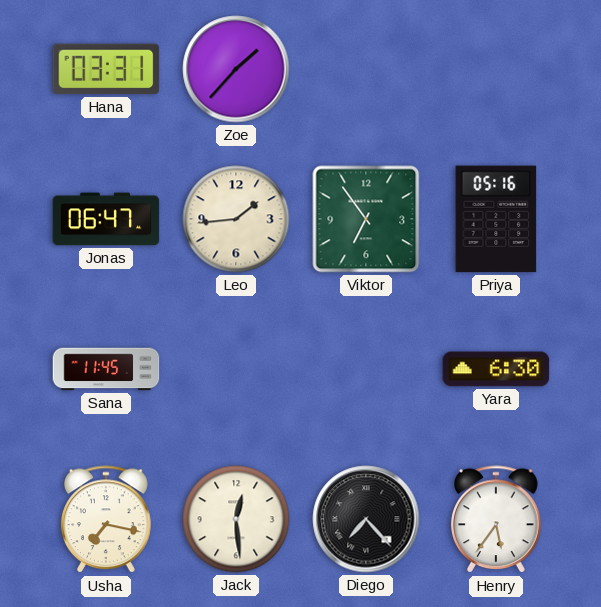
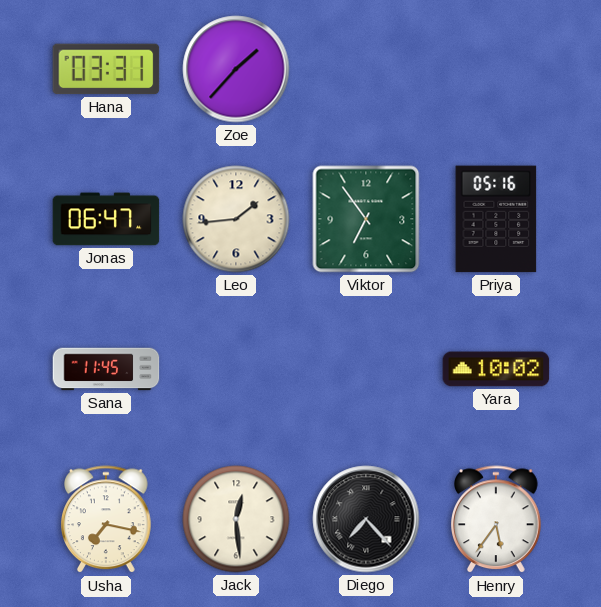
Yara: 6:30 -> 10:02
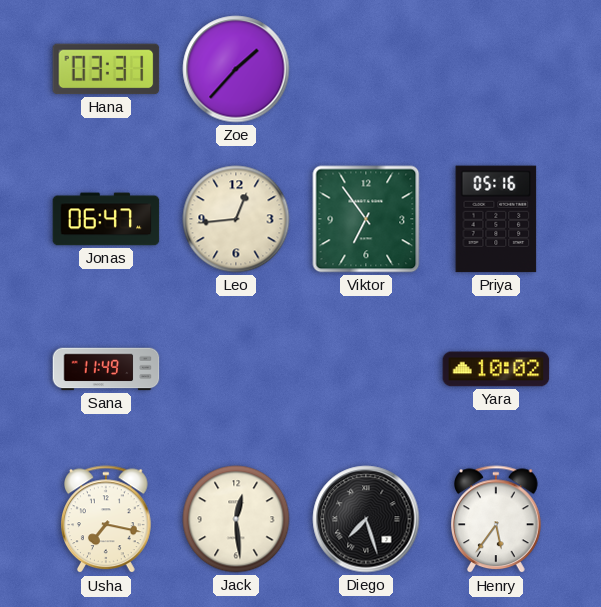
Leo: 1:44 -> 12:44
Sana: 11:45 -> 11:49
Diego: 7:23 -> 7:27
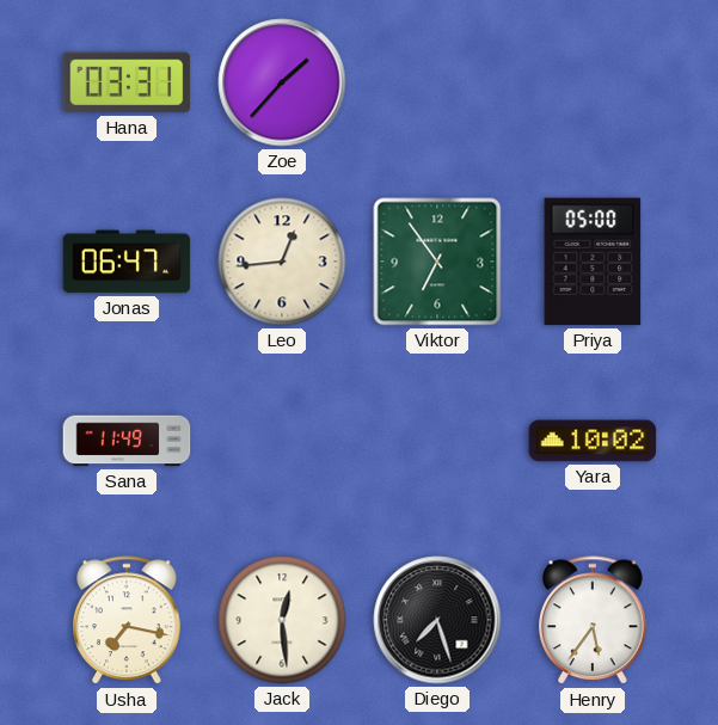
Priya: 05:16 -> 05:00
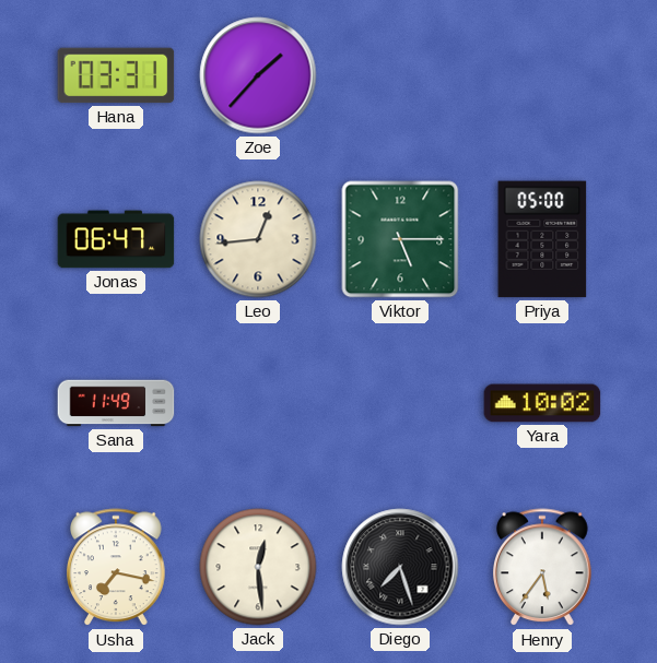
Viktor: 6:54 -> 5:15
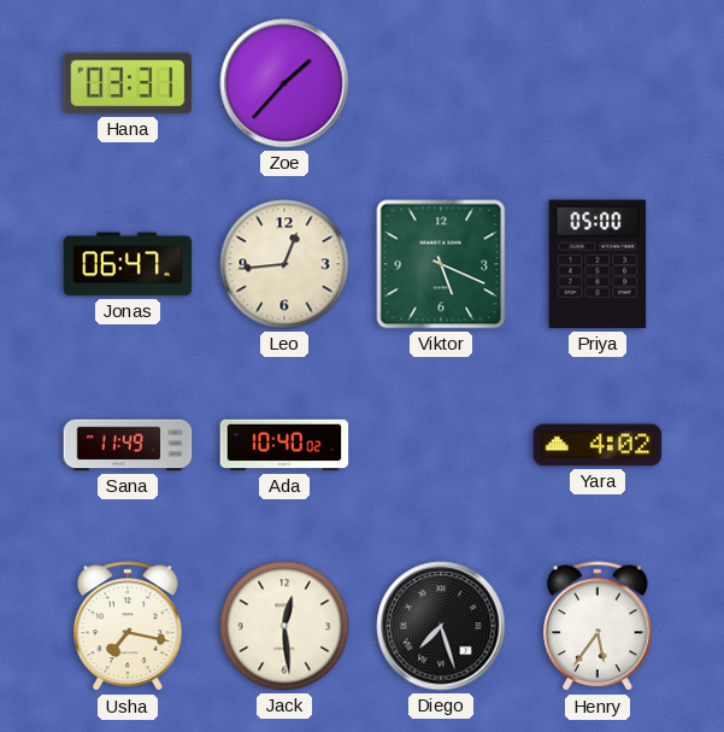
Viktor: 5:15 -> 5:19
Ada: none -> 10:40
Yara: 10:02 -> 4:02
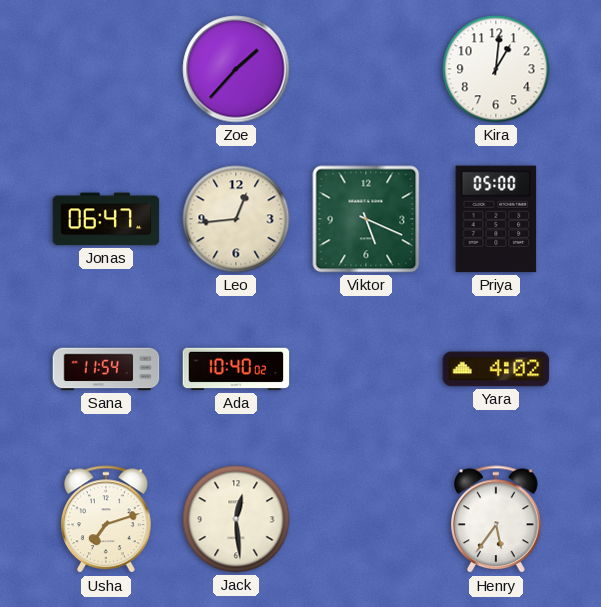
Hana: 03:31 -> none
Kira: none -> 1:01
Sana: 11:49 -> 11:54
Usha: 7:17 -> 7:12
Diego: 7:27 -> none
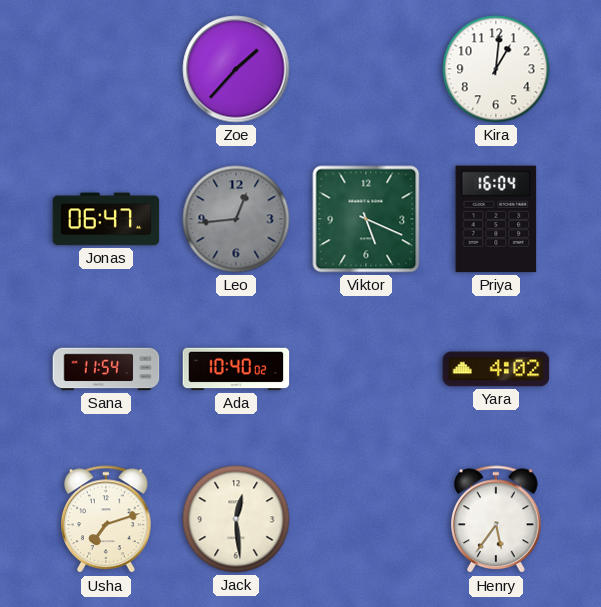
Leo dial: cream -> grey
Priya: 05:00 -> 16:04
